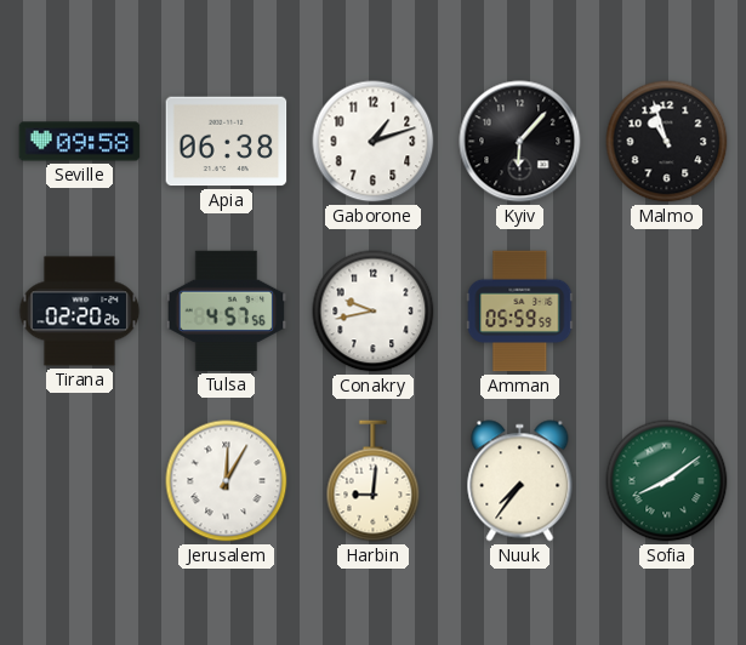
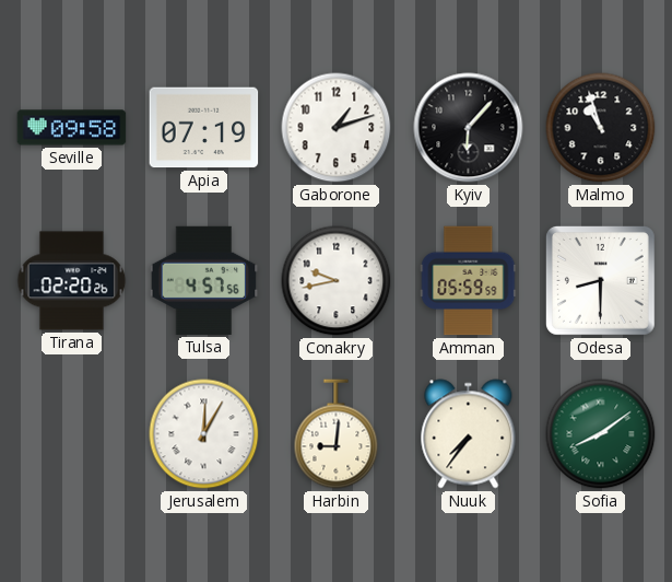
Apia: 06:38 -> 07:19
Odesa: none -> 8:30
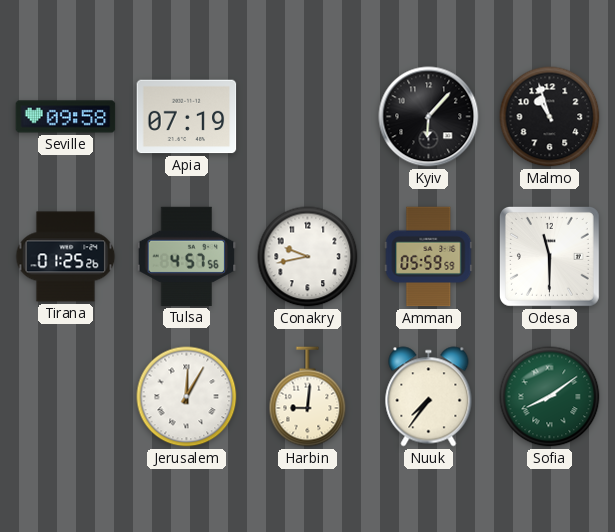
Gaborone: 1:12 -> none
Tirana: 02:20 -> 01:25
Odesa: 8:30 -> 11:30
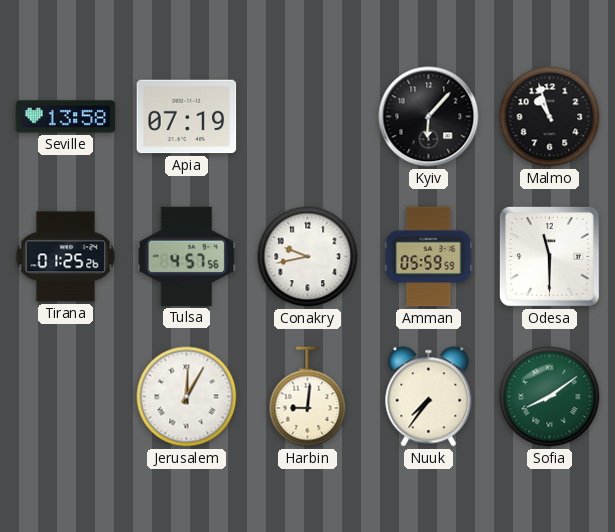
Seville: 09:58 -> 13:58
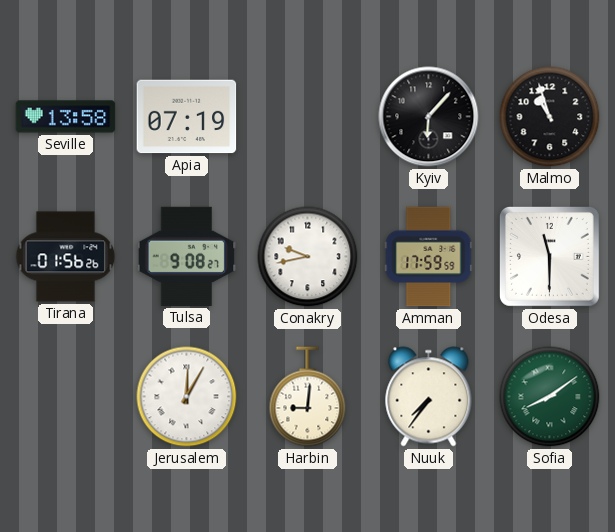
Tirana: 01:25 -> 01:56
Tulsa: 4:57 -> 9:08
Amman: 05:59 -> 17:59
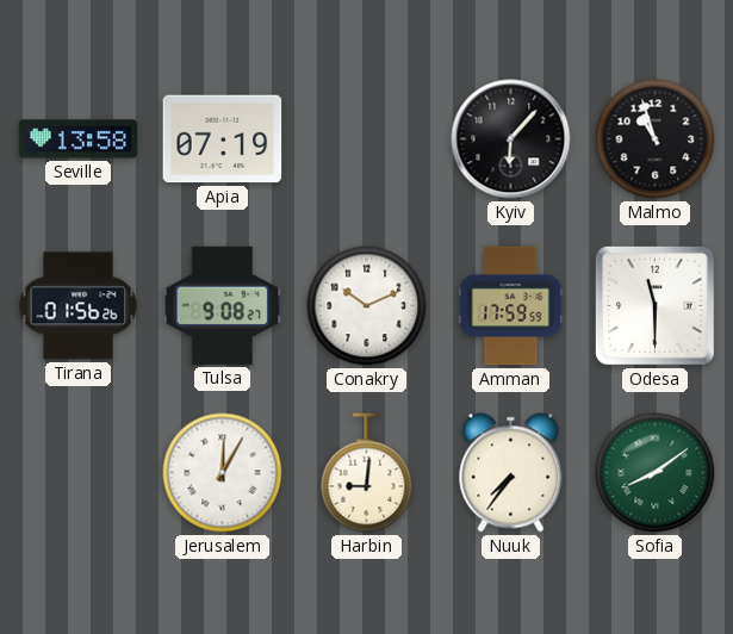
Conakry: 9:43 -> 10:11
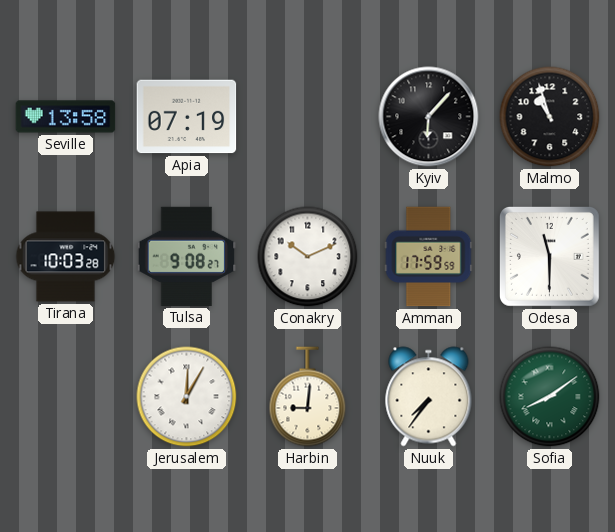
Tirana: 01:56 -> 10:03
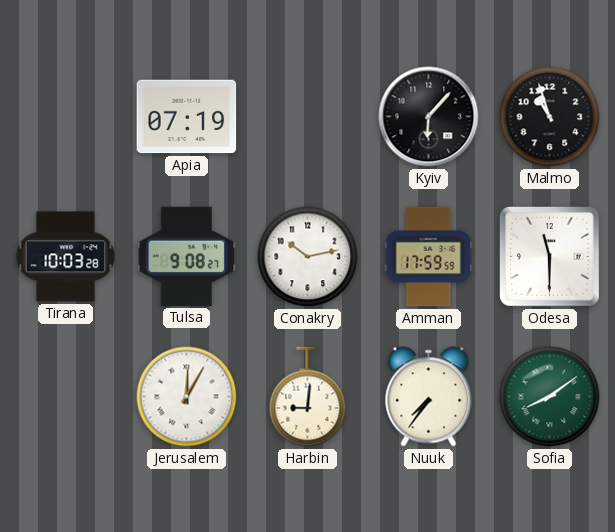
Seville: 13:58 -> none
Conakry: 10:11 -> 10:13
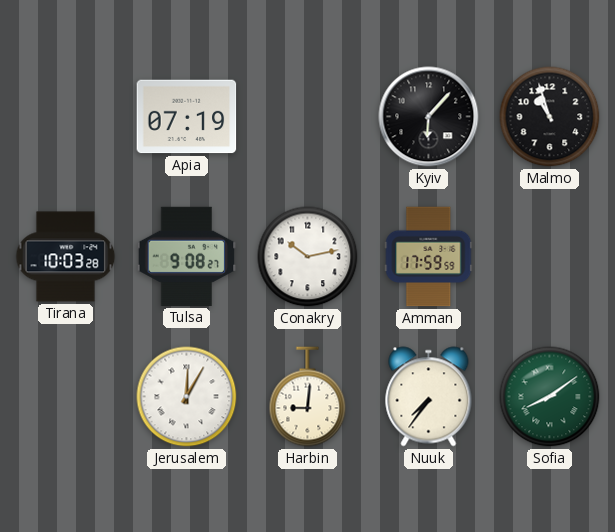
Odesa: 11:30 -> none
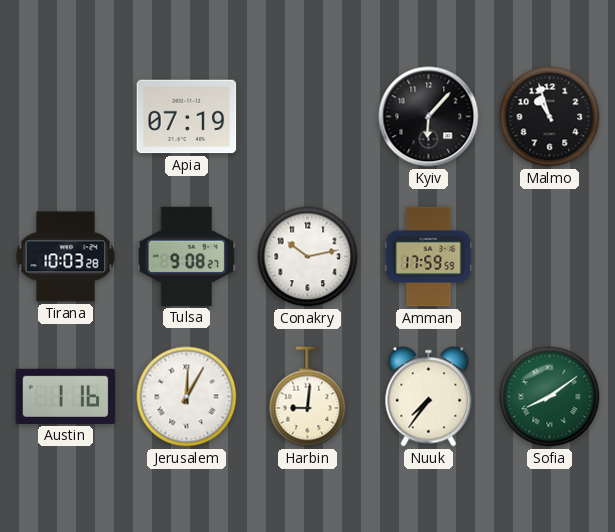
Austin: none -> 1:16
